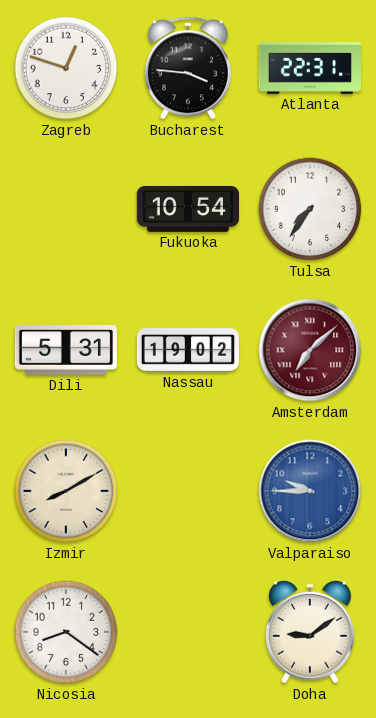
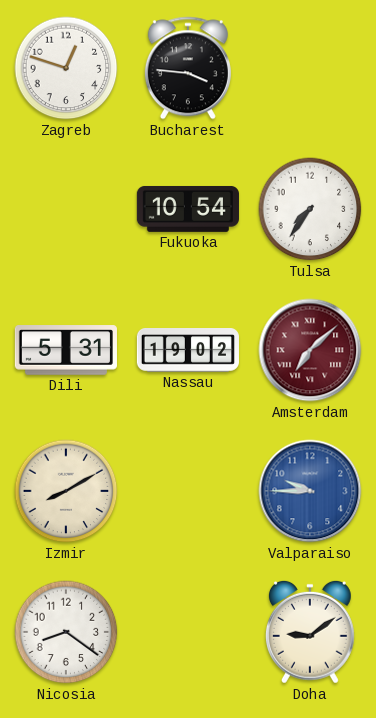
Atlanta: 22:31 -> none
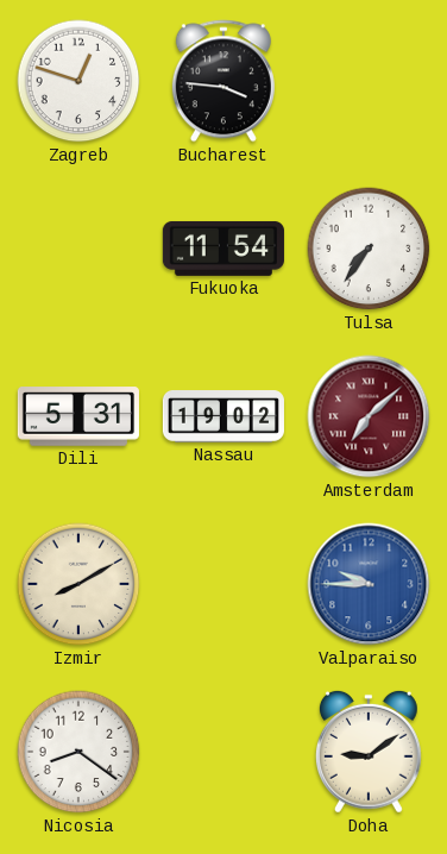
Fukuoka: 10:54 -> 11:54
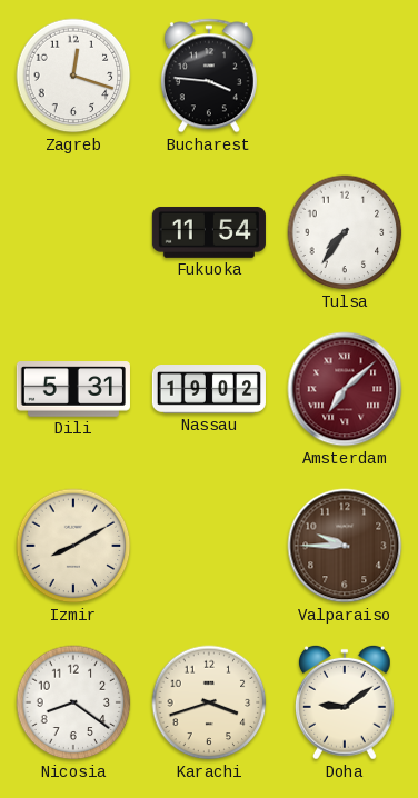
Zagreb: 12:48 -> 12:18
Valparaiso dial: blue -> brown
Karachi: none -> 3:42
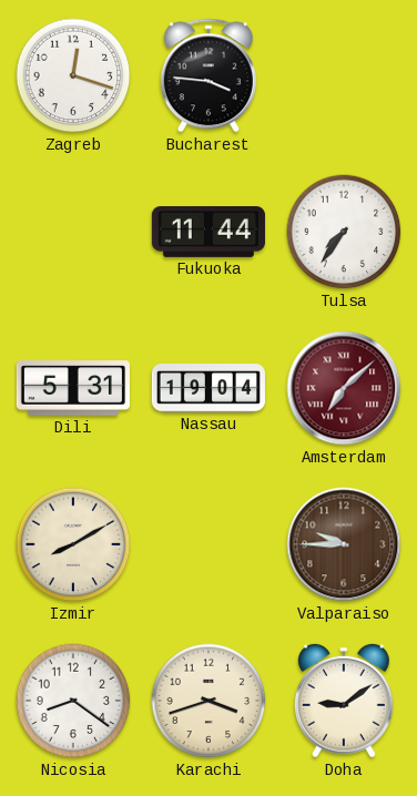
Fukuoka: 11:54 -> 11:44
Nassau: 19:02 -> 19:04
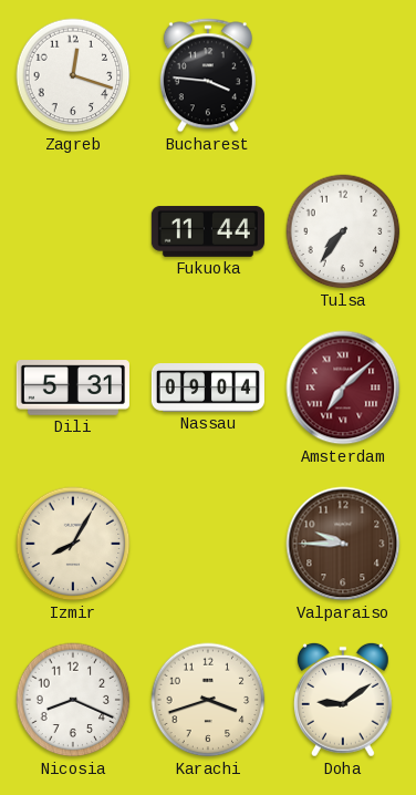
Nassau: 19:04 -> 09:04
Izmir: 8:10 -> 8:05
Nicosia: 8:21 -> 8:19
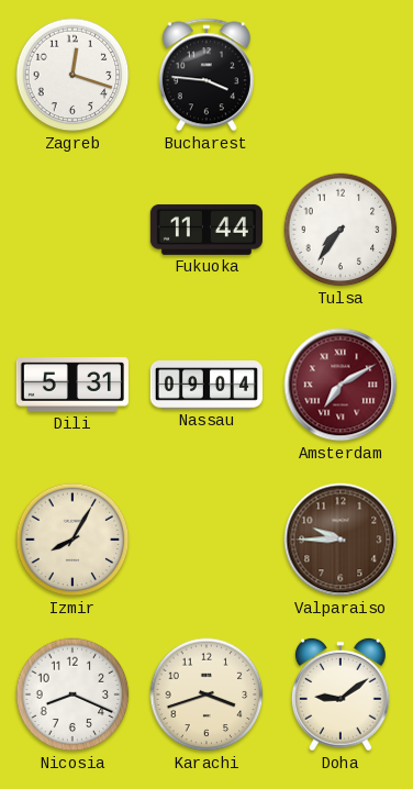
Amsterdam: 7:08 -> 7:10
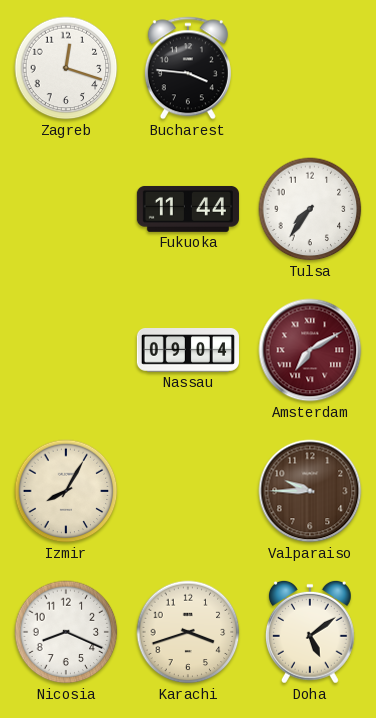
Dili: 5:31 -> none
Doha: 9:09 -> 5:09
